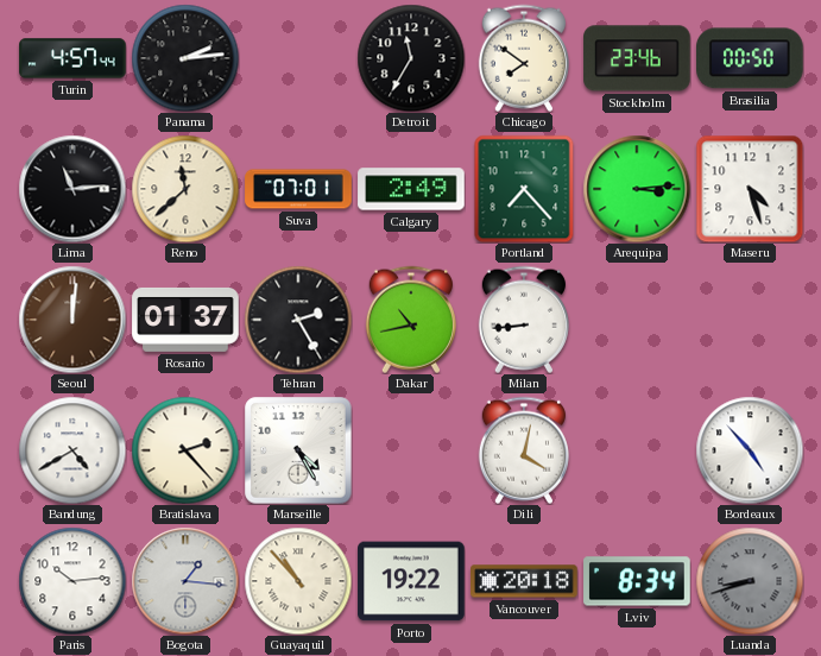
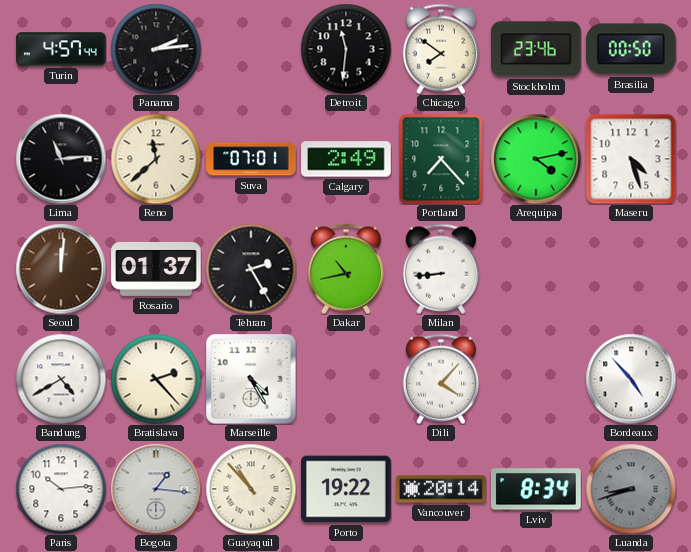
Detroit: 11:35 -> 11:31
Arequipa: 3:14 -> 4:13
Dili: 4:02 -> 4:07
Vancouver: 20:18 -> 20:14
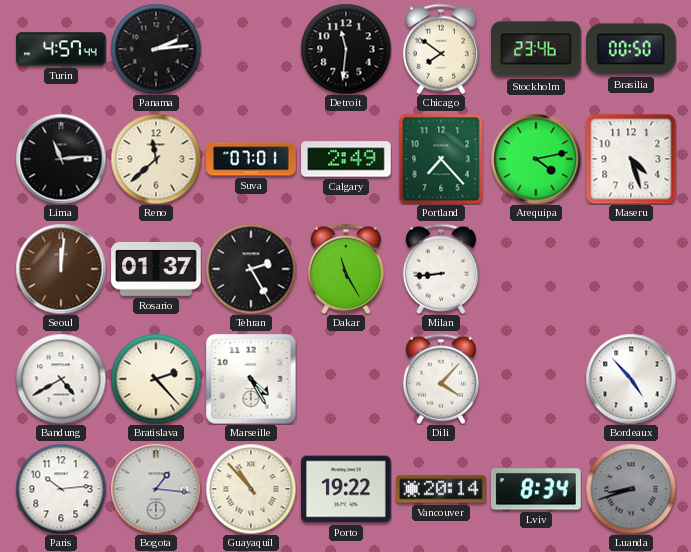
Dakar: 10:43 -> 11:25
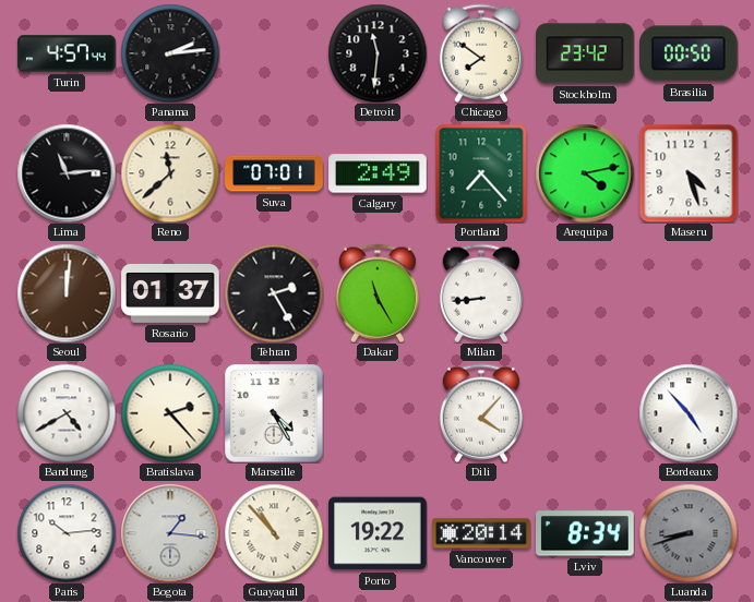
Stockholm: 23:46 -> 23:42
